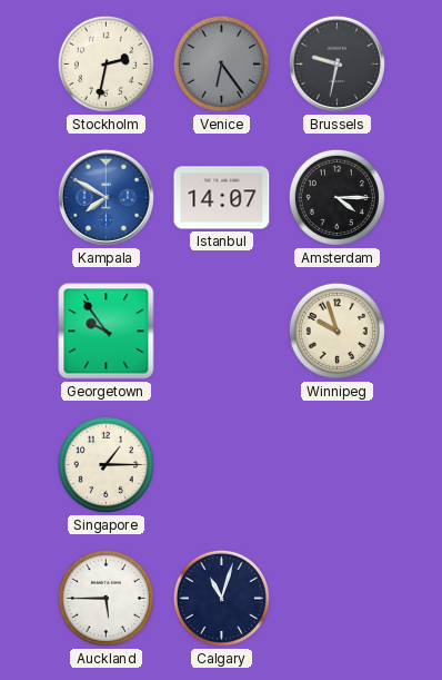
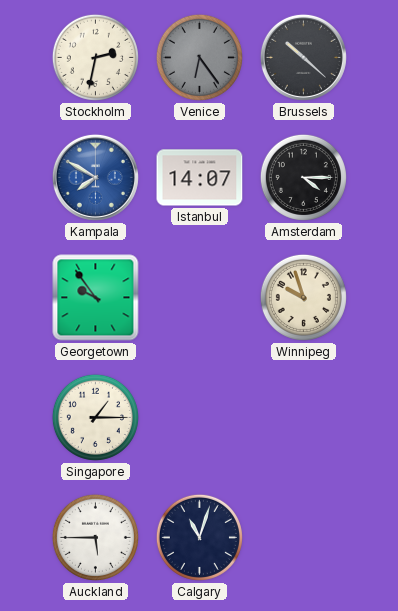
Brussels: 9:32 -> 10:22
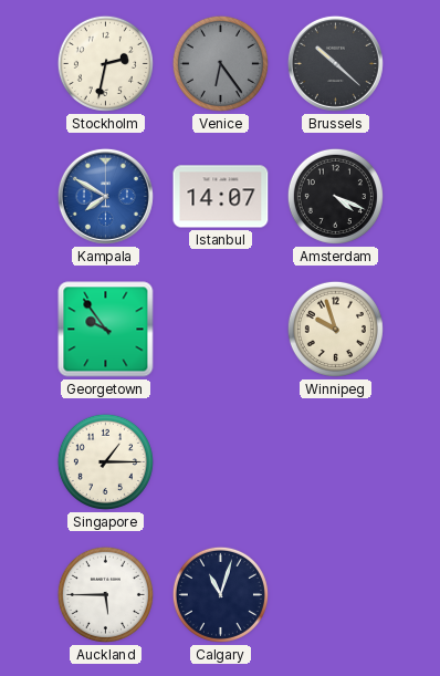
Amsterdam: 4:15 -> 4:19
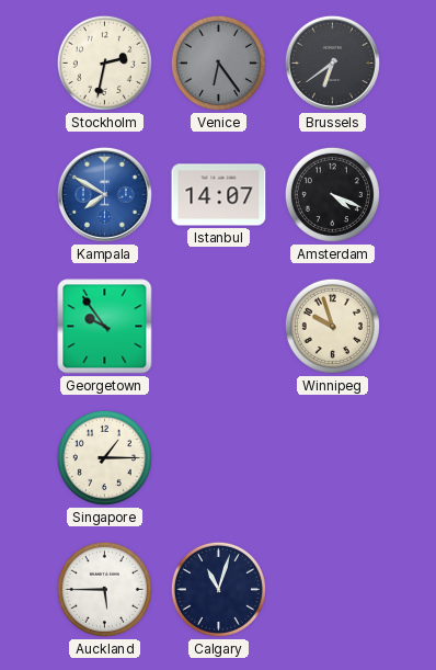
Brussels: 10:22 -> 6:39
